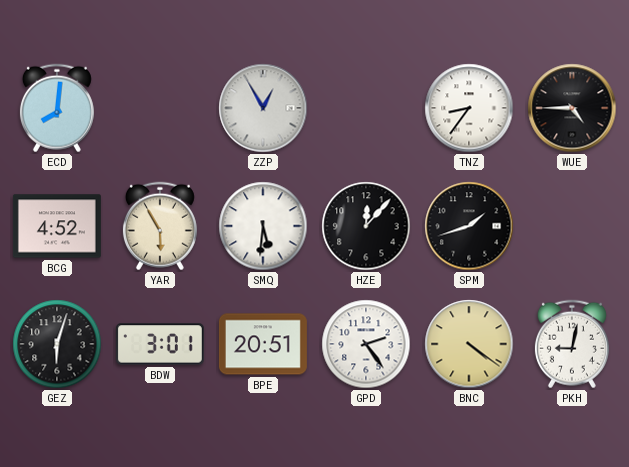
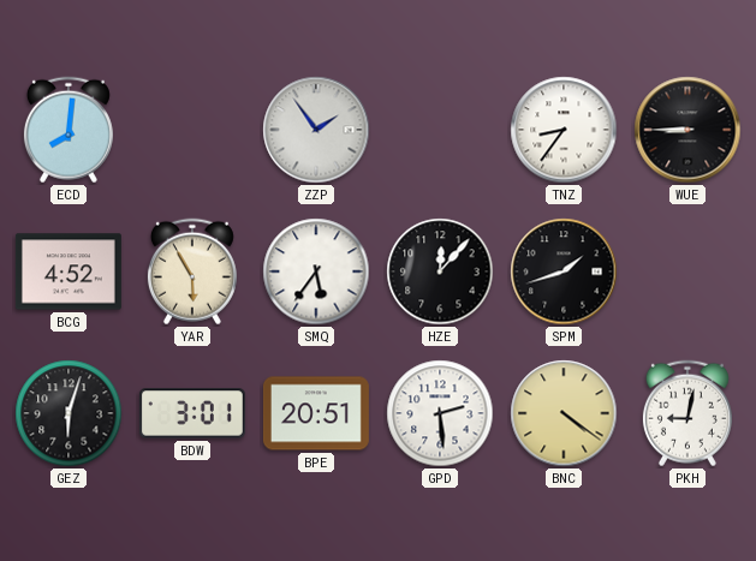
ZZP: 12:55 -> 1:54
WUE: 4:45 -> 8:45
SMQ: 5:31 -> 5:36
GPD: 2:24 -> 2:29
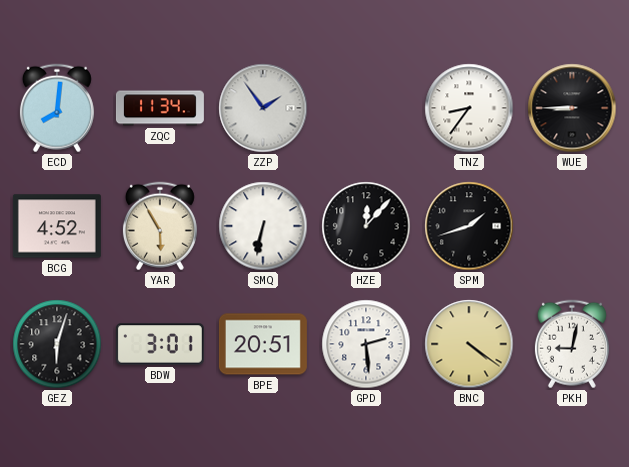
ZQC: none -> 11:34
SMQ: 5:36 -> 6:32
